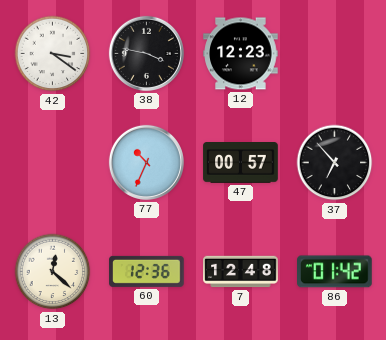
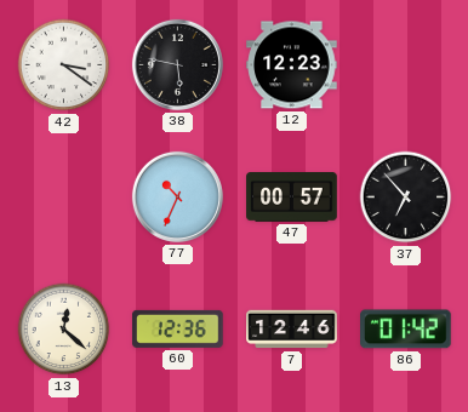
38: 3:47 -> 5:47
7: 12:48 -> 12:46
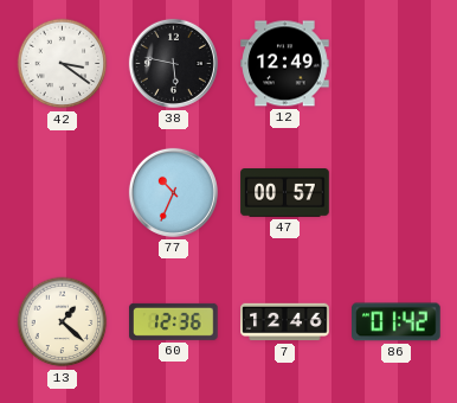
12: 12:23 -> 12:49
37: 6:53 -> none
13: 12:22 -> 1:22
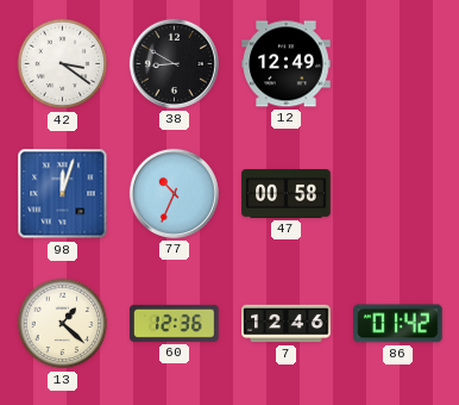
38: 5:47 -> 8:50
98: none -> 12:03
47: 00:57 -> 00:58
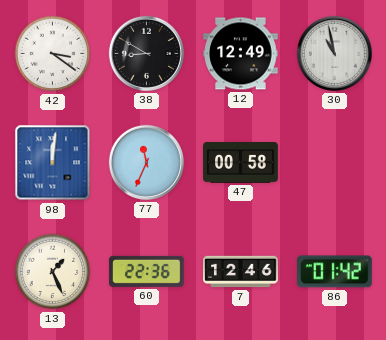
30: none -> 10:58
98: 12:03 -> 12:01
77: 10:34 -> 11:34
13: 1:22 -> 1:26
60: 12:36 -> 22:36
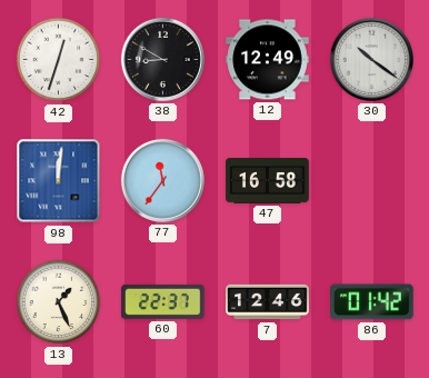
42: 3:21 -> 12:33
30: 10:58 -> 10:21
77: 11:34 -> 11:36
47: 00:58 -> 16:58
60: 22:36 -> 22:37
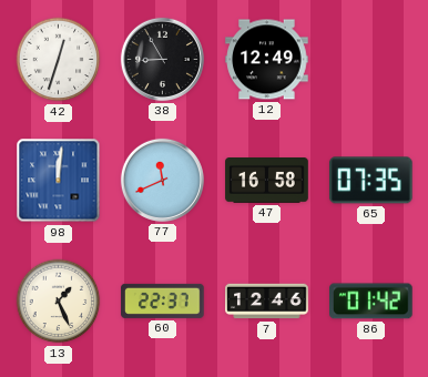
38: 8:50 -> 8:55
30: 10:21 -> none
77: 11:36 -> 11:41
65: none -> 07:35
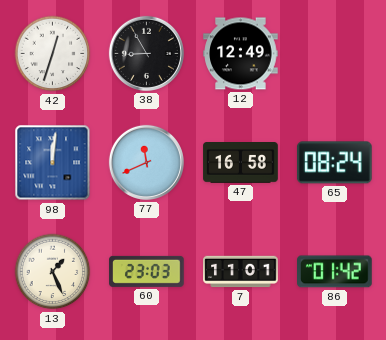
65: 07:35 -> 08:24
60: 22:37 -> 23:03
7: 12:46 -> 11:01
